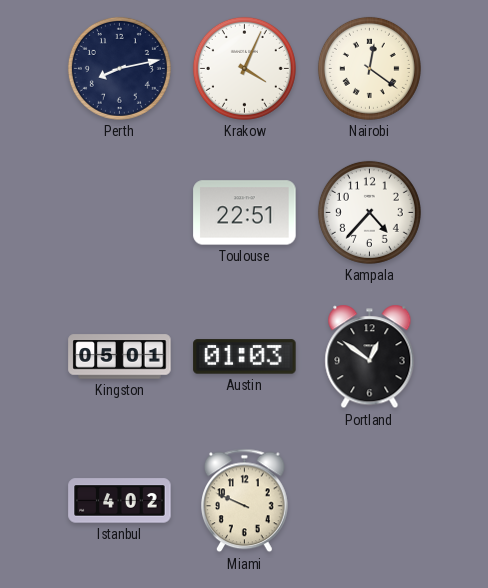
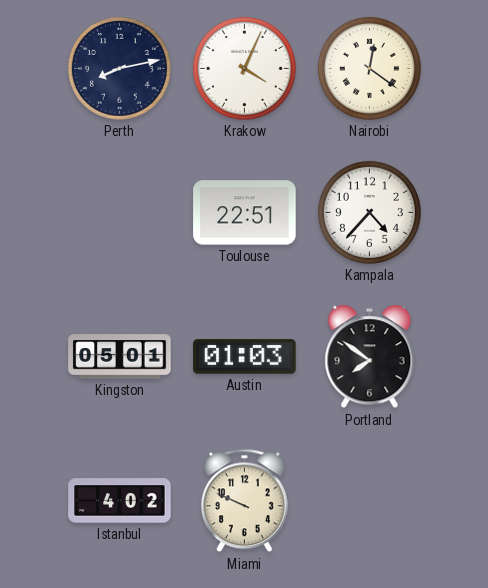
Portland: 12:51 -> 7:51
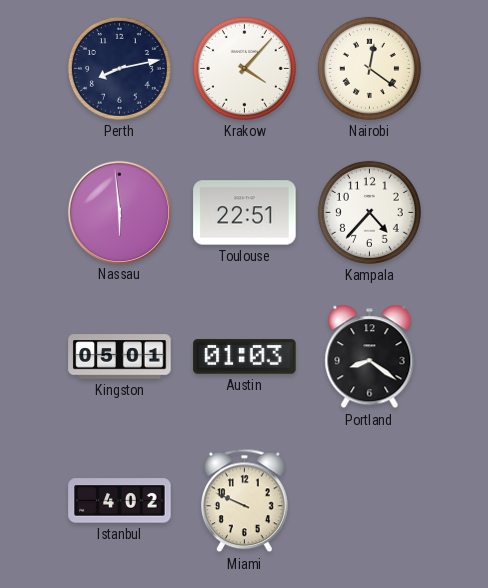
Krakow: 4:04 -> 4:07
Nassau: none -> 5:59
Portland: 7:51 -> 8:21
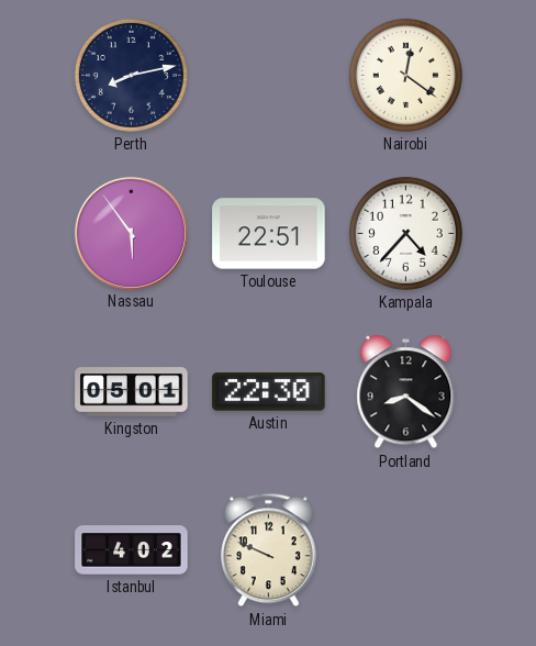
Krakow: 4:07 -> none
Nassau: 5:59 -> 5:54
Austin: 01:03 -> 22:30
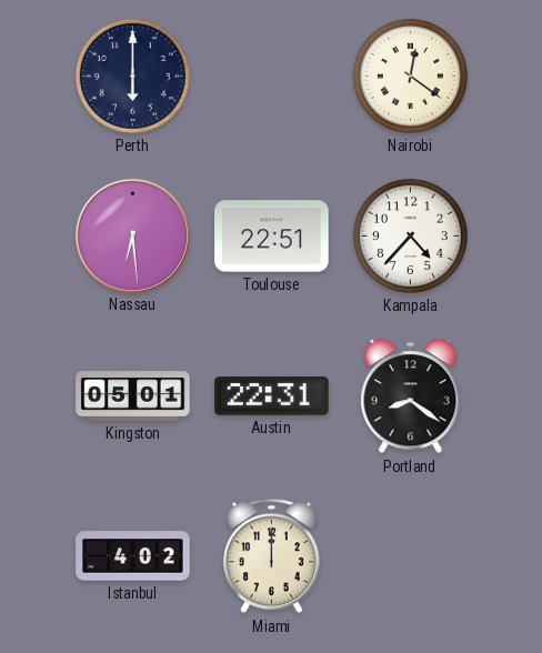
Perth: 8:13 -> 6:00
Nassau: 5:54 -> 6:29
Austin: 22:30 -> 22:31
Miami: 9:49 -> 12:00
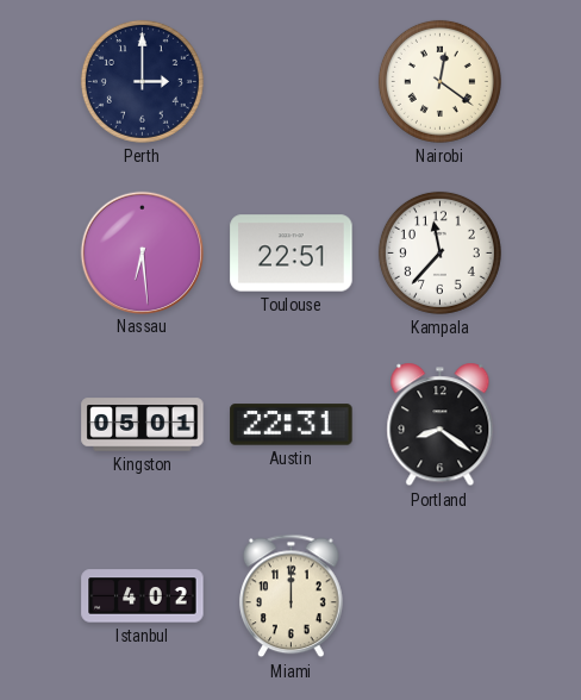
Perth: 6:00 -> 3:00
Kampala: 4:37 -> 11:37
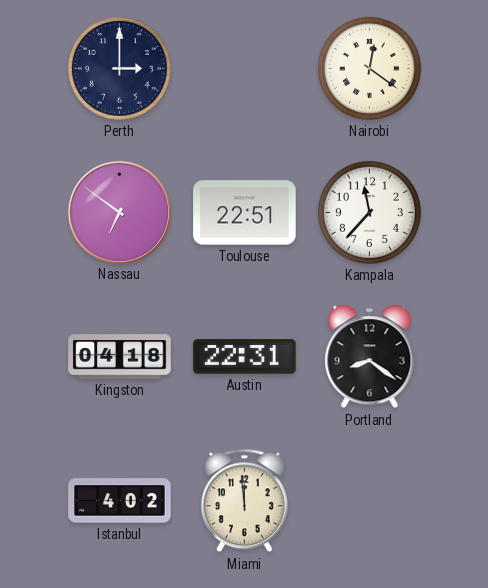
Nassau: 6:29 -> 6:51
Kingston: 05:01 -> 04:18
Miami: 12:00 -> 11:59
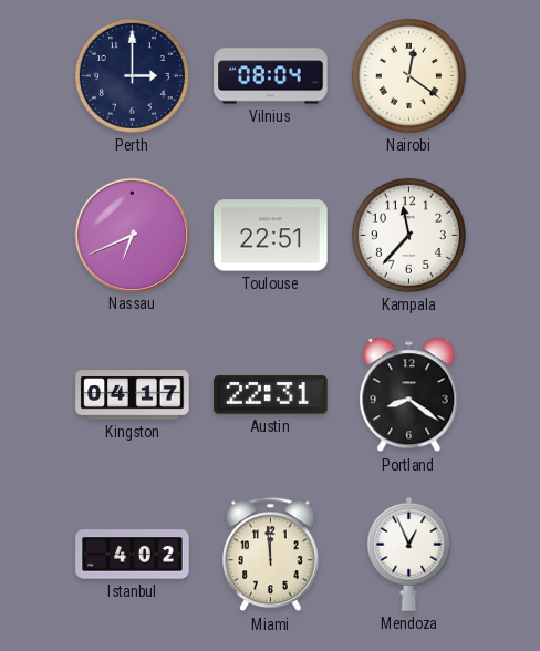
Vilnius: none -> 08:04
Nassau: 6:51 -> 6:41
Kingston: 04:18 -> 04:17
Mendoza: none -> 12:56
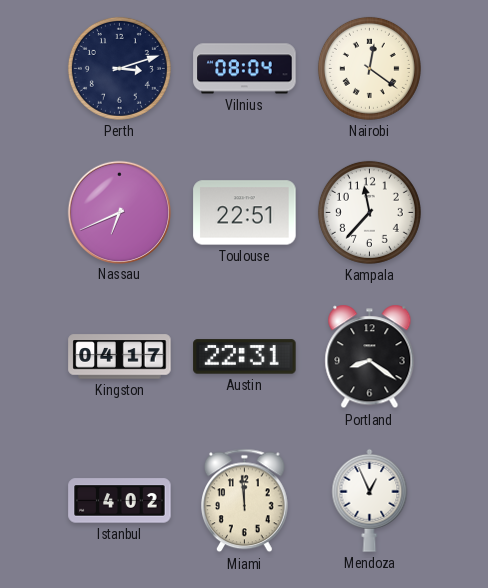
Perth: 3:00 -> 3:12
